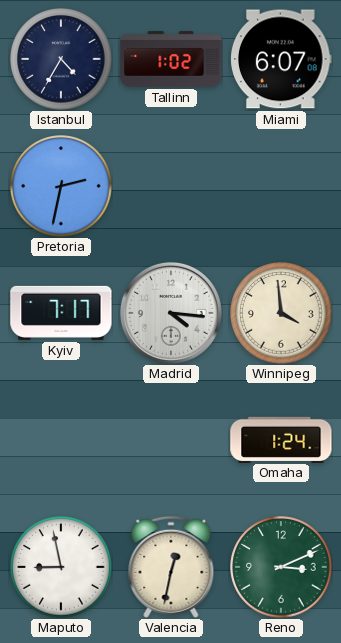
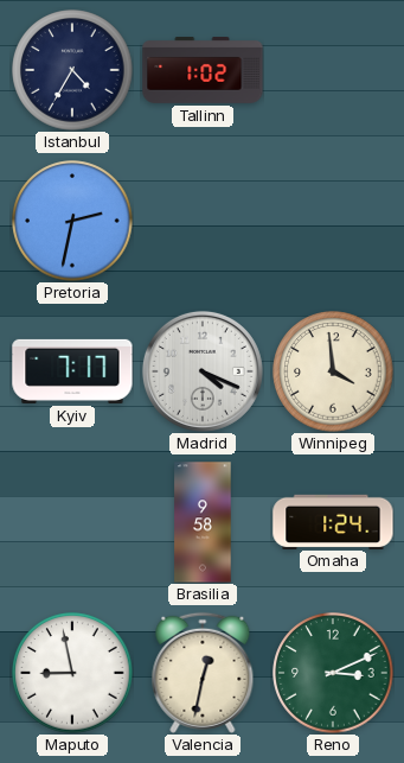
Miami: 6:07 -> none
Madrid: 4:16 -> 4:19
Brasilia: none -> 9:58
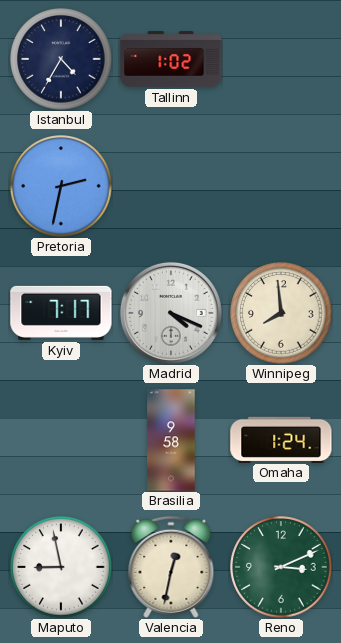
Winnipeg: 3:59 -> 7:59
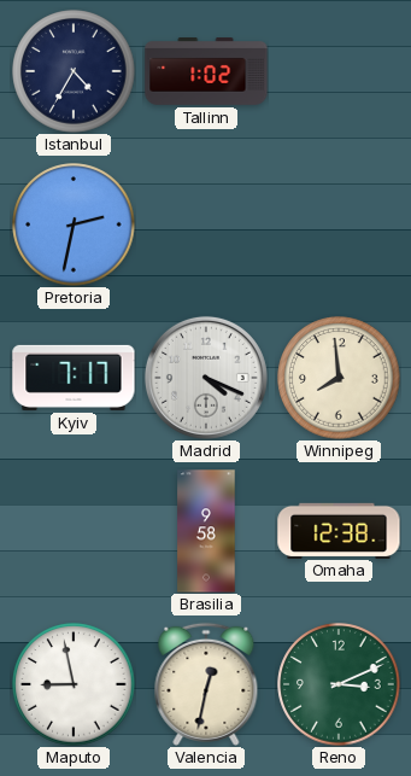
Omaha: 1:24 -> 12:38
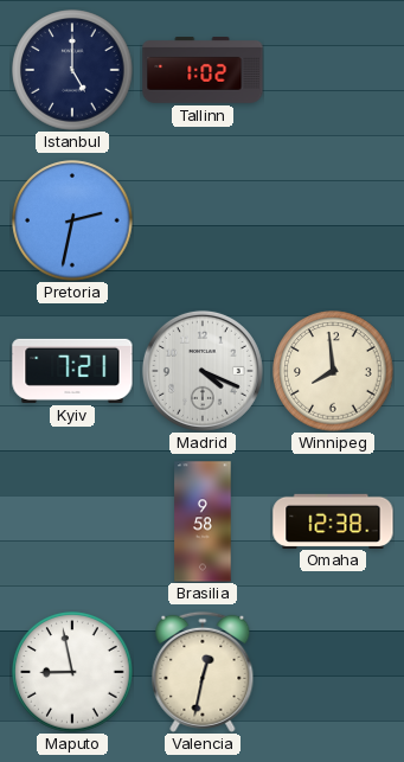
Istanbul: 4:35 -> 5:00
Kyiv: 7:17 -> 7:21
Reno: 3:11 -> none
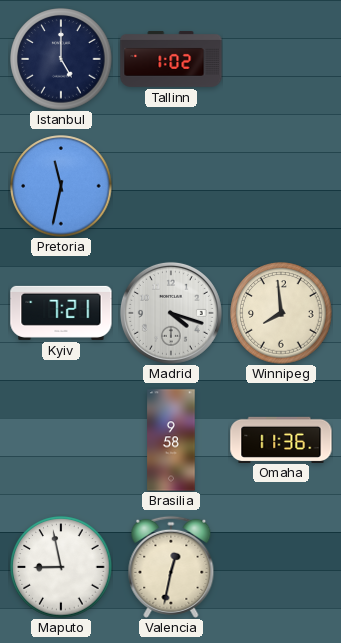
Pretoria: 2:32 -> 11:32
Madrid: 4:19 -> 4:18
Omaha: 12:38 -> 11:36
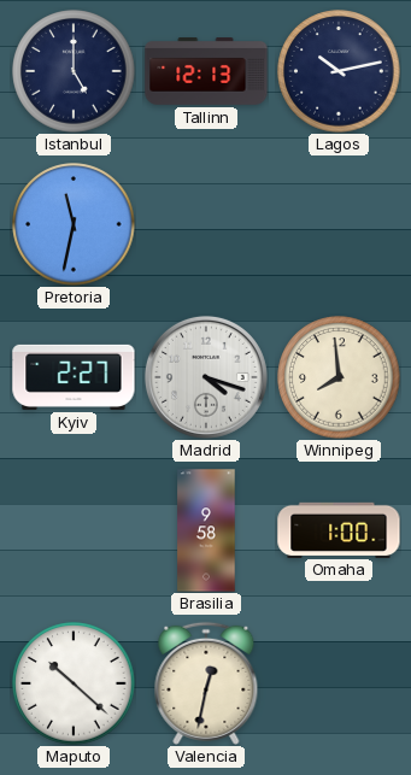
Tallinn: 1:02 -> 12:13
Lagos: none -> 10:13
Kyiv: 7:21 -> 2:27
Omaha: 11:36 -> 1:00
Maputo: 8:58 -> 10:22
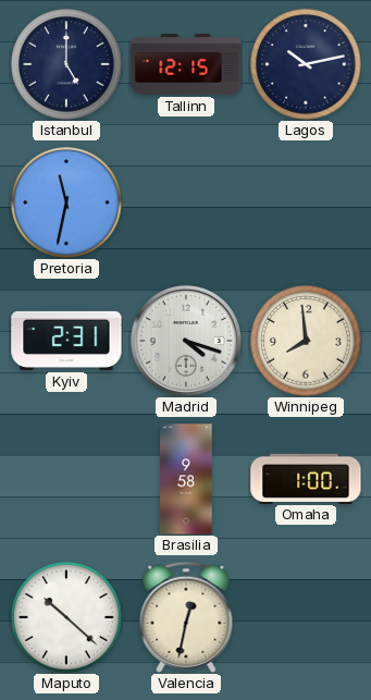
Tallinn: 12:13 -> 12:15
Kyiv: 2:27 -> 2:31
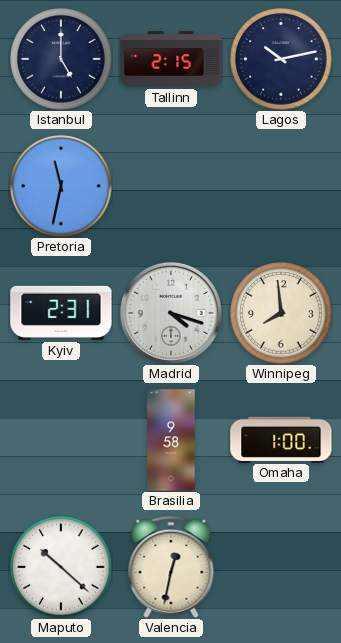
Tallinn: 12:15 -> 2:15
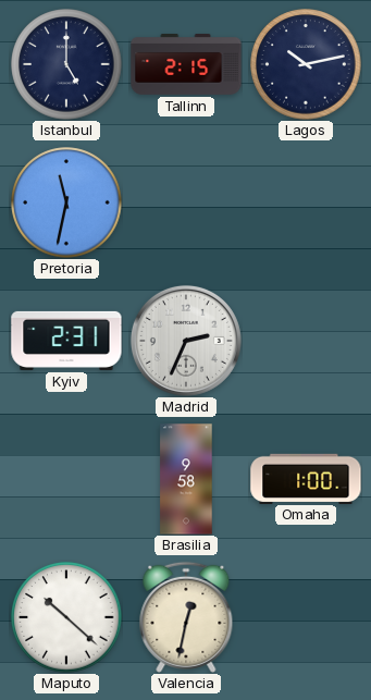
Madrid: 4:18 -> 2:34
Winnipeg: 7:59 -> none
